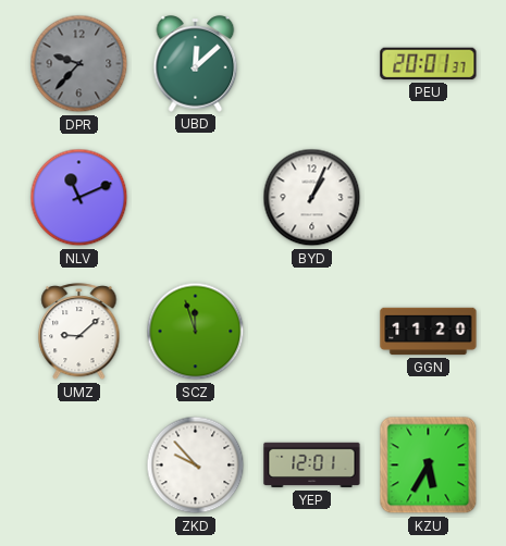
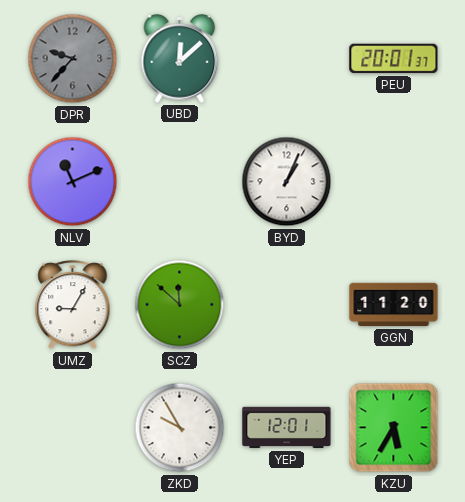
UMZ: 9:08 -> 9:05
SCZ: 11:57 -> 11:52
ZKD: 9:53 -> 9:55
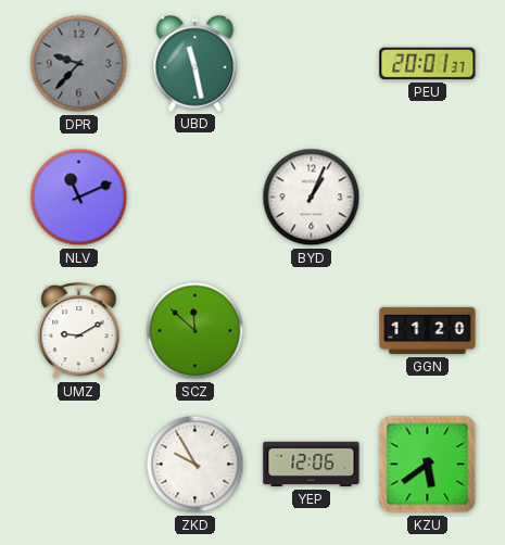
UBD: 12:08 -> 11:28
UMZ: 9:05 -> 9:10
YEP: 12:01 -> 12:06
KZU: 5:35 -> 5:39
